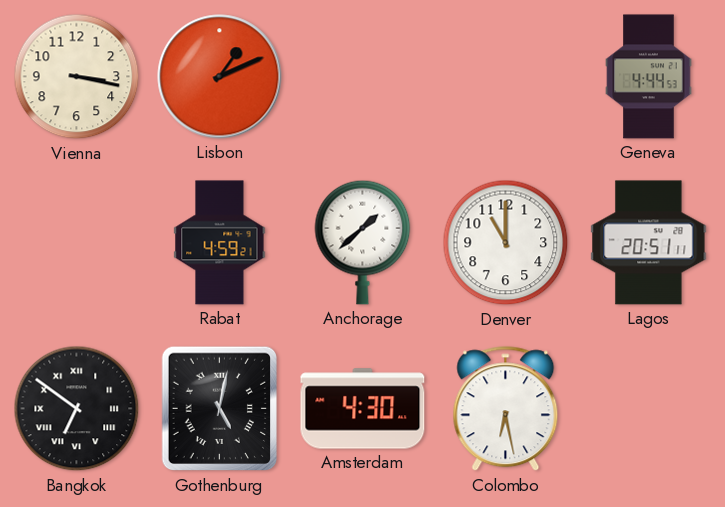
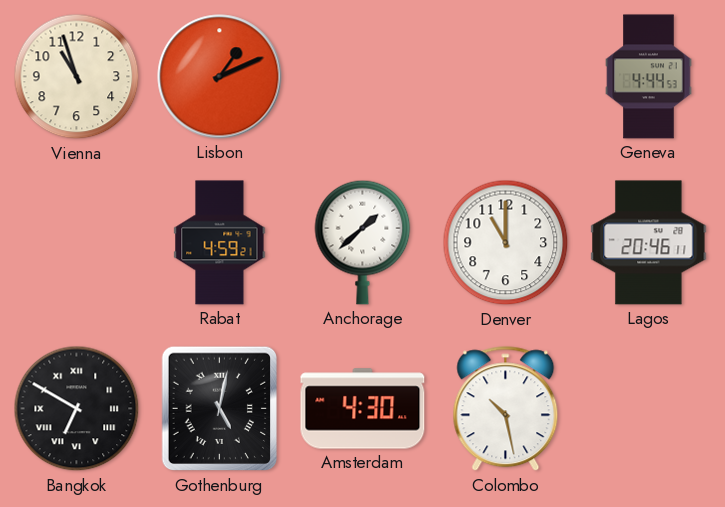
Vienna: 3:17 -> 10:57
Lagos: 20:51 -> 20:46
Bangkok: 6:51 -> 6:50
Colombo: 6:28 -> 10:28
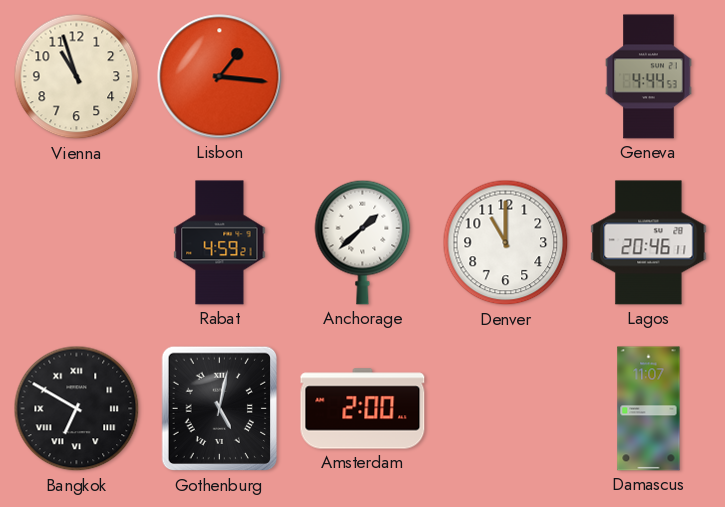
Lisbon: 1:11 -> 1:16
Amsterdam: 4:30 -> 2:00
Colombo: 10:28 -> none
Damascus: none -> 11:07
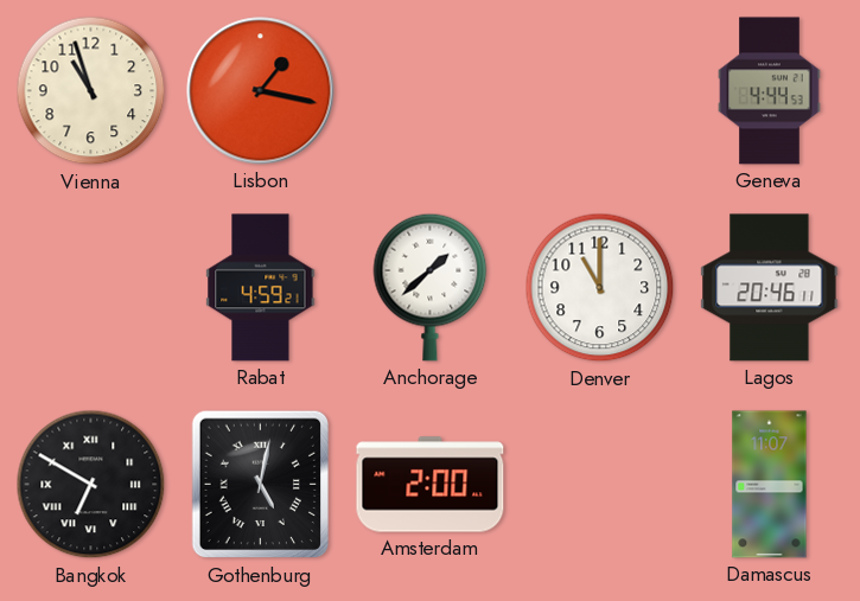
Lisbon: 1:16 -> 1:17
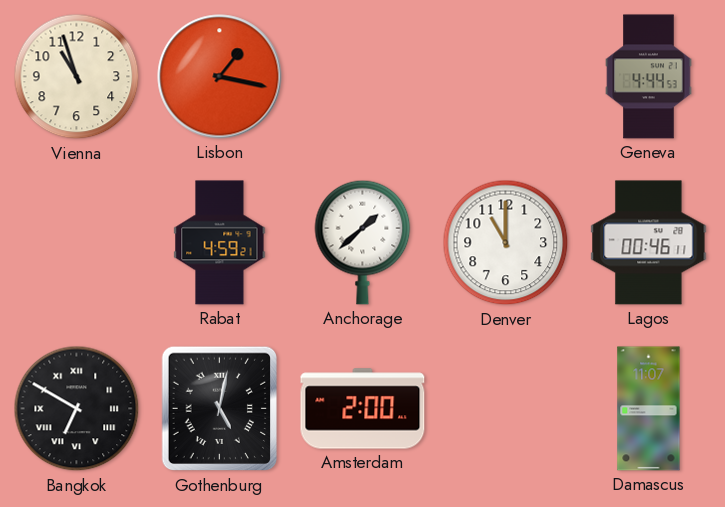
Lagos: 20:46 -> 00:46
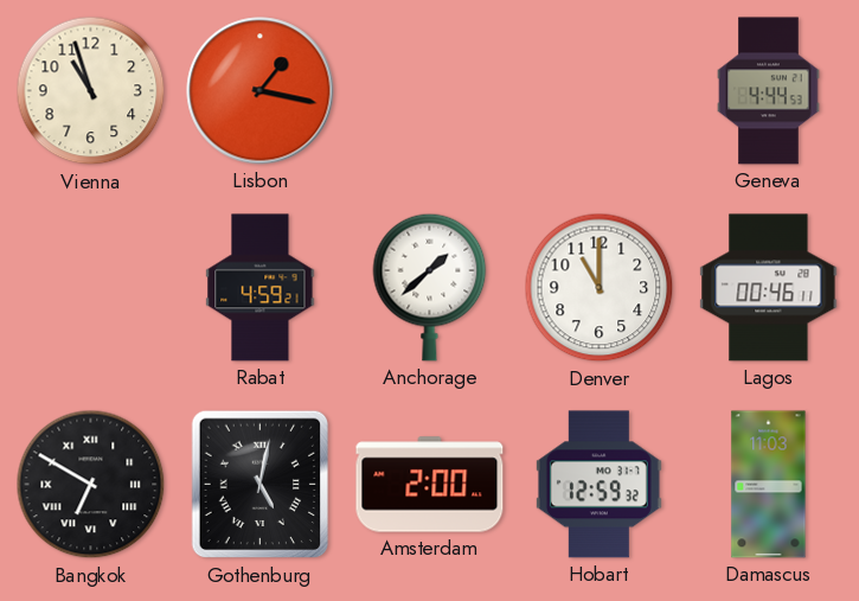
Hobart: none -> 12:59
Damascus: 11:07 -> 11:03
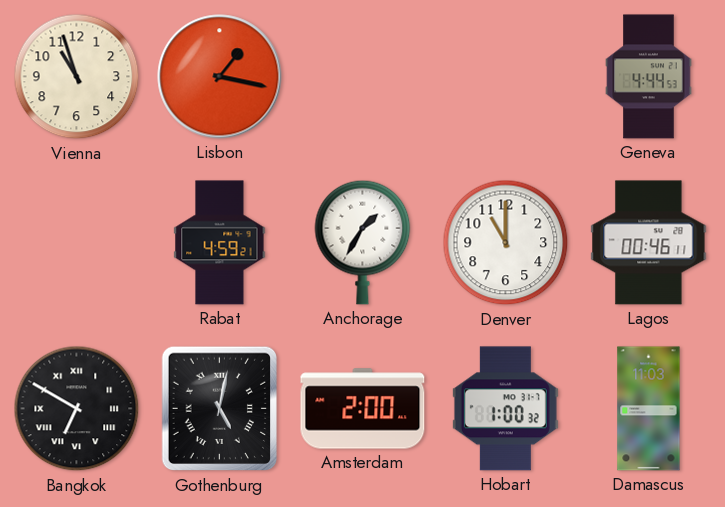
Anchorage: 1:38 -> 1:35
Hobart: 12:59 -> 1:00
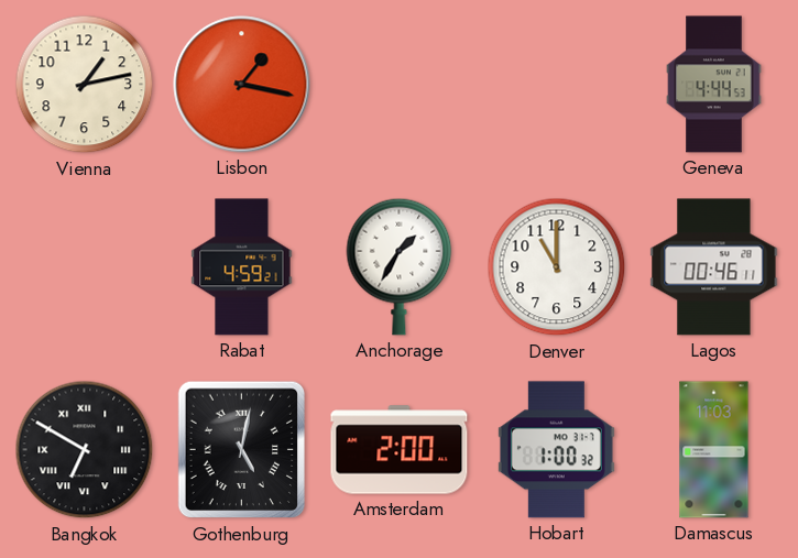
Vienna: 10:57 -> 1:13
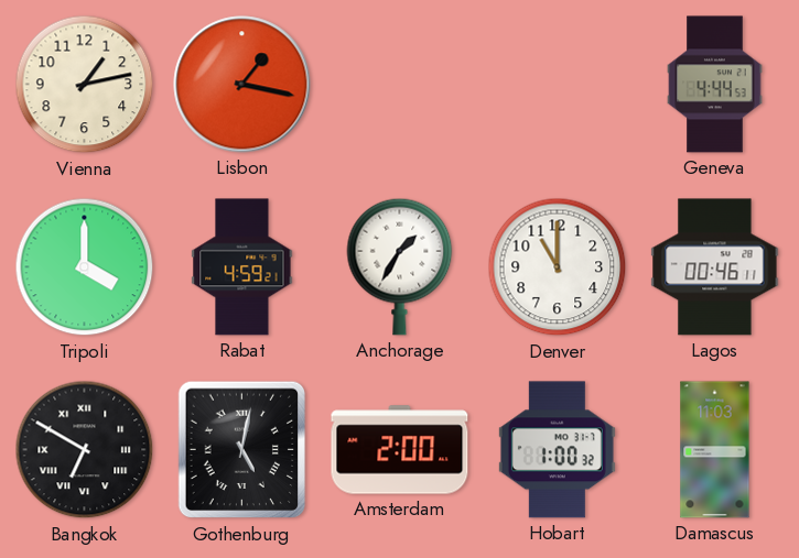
Tripoli: none -> 4:00
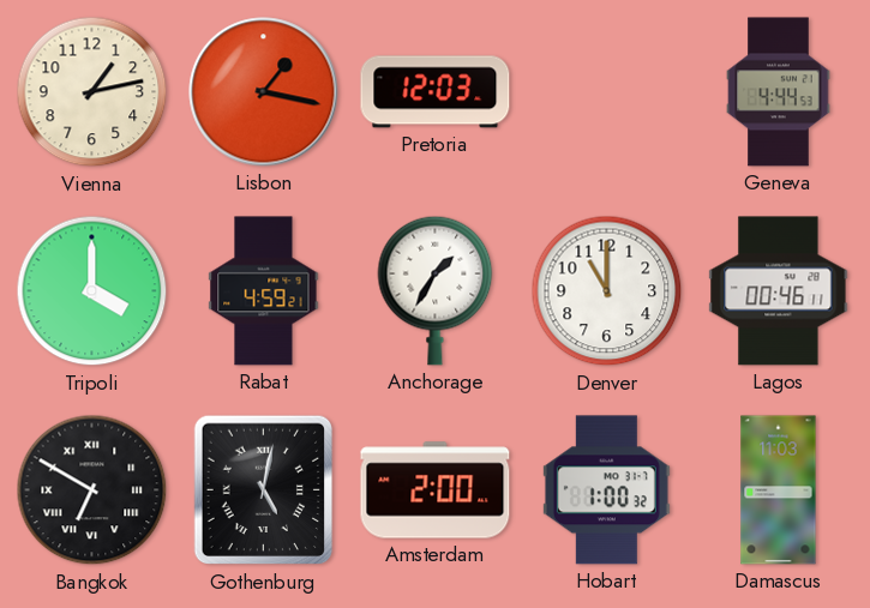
Pretoria: none -> 12:03
